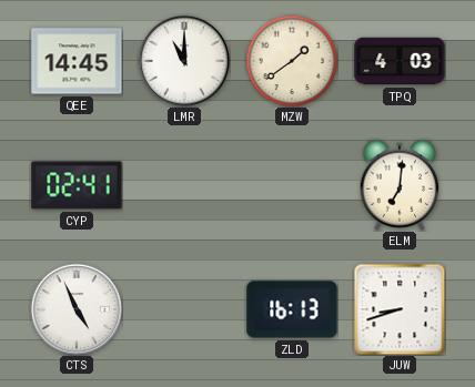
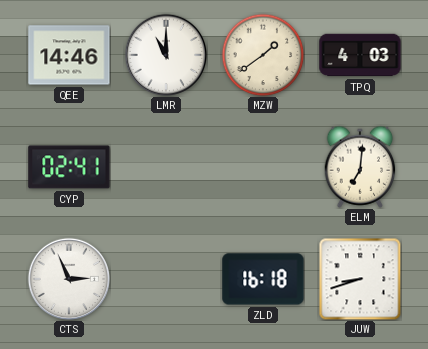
QEE: 14:45 -> 14:46
CTS: 4:56 -> 2:56
ZLD: 16:13 -> 16:18
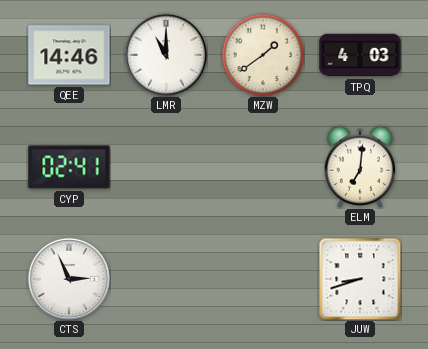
ZLD: 16:18 -> none
